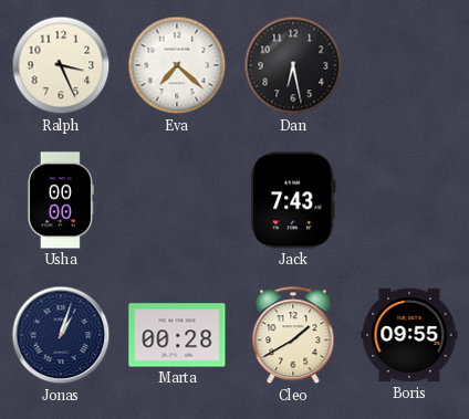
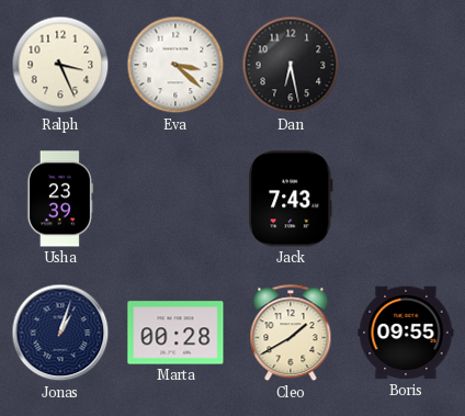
Eva: 7:22 -> 3:22
Usha: 00:00 -> 23:39
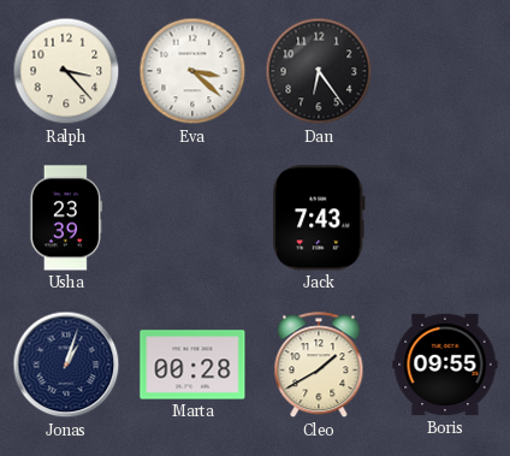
Ralph: 3:26 -> 3:23
Dan: 6:28 -> 6:24
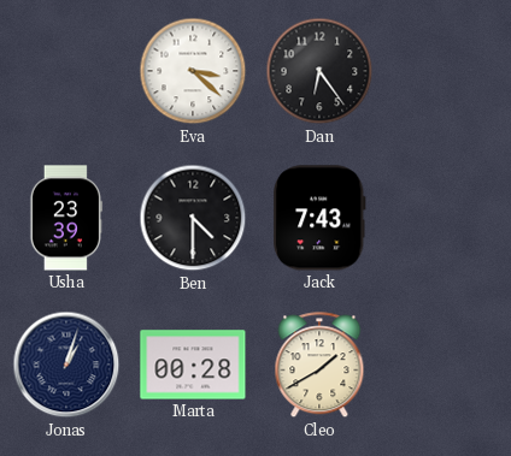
Ralph: 3:23 -> none
Ben: none -> 4:30
Boris: 09:55 -> none
